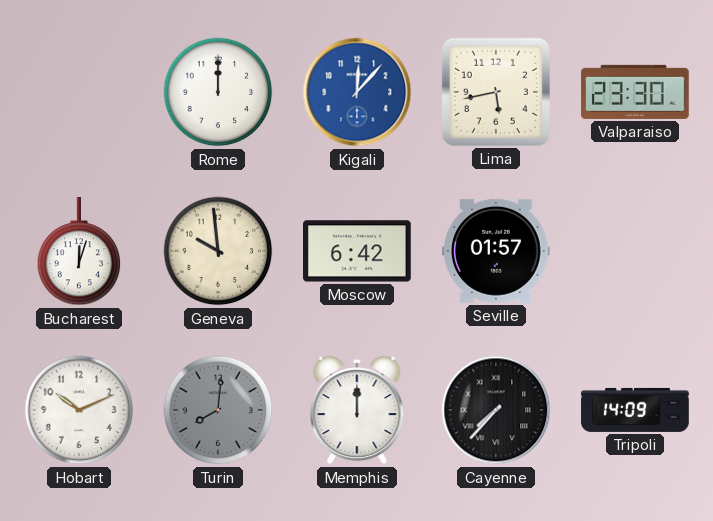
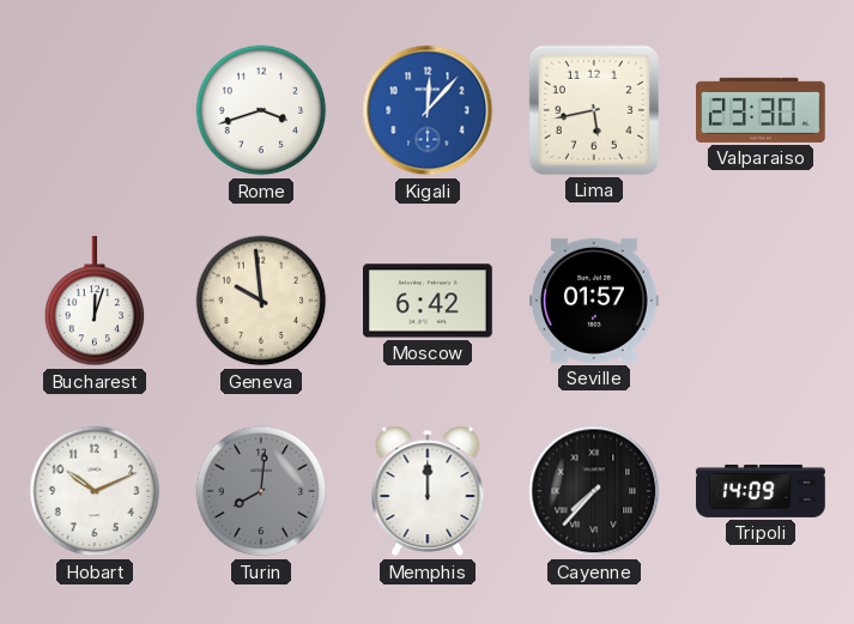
Rome: 12:00 -> 3:42
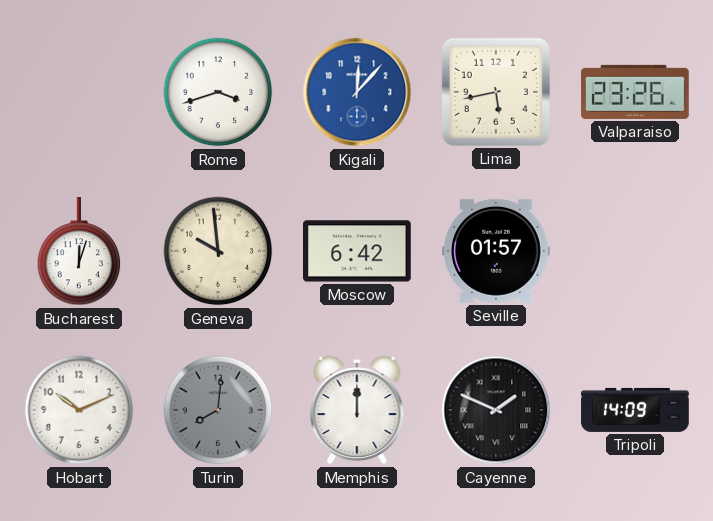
Valparaiso: 23:30 -> 23:26
Cayenne: 7:37 -> 1:49
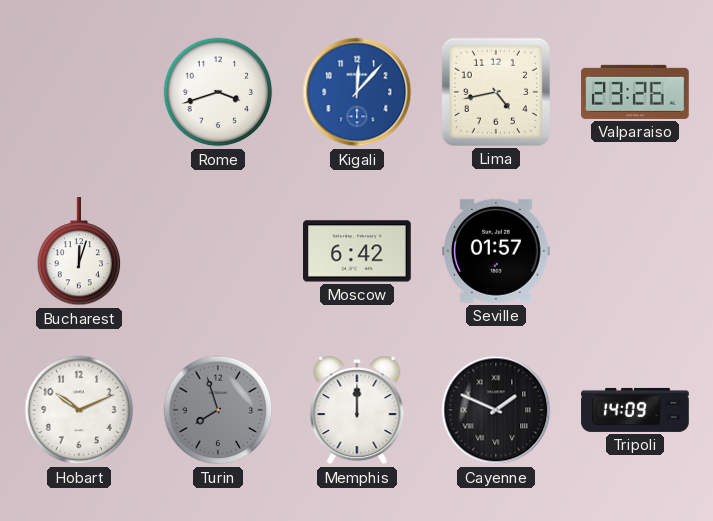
Lima: 5:43 -> 4:43
Geneva: 9:59 -> none
Turin: 8:01 -> 7:57
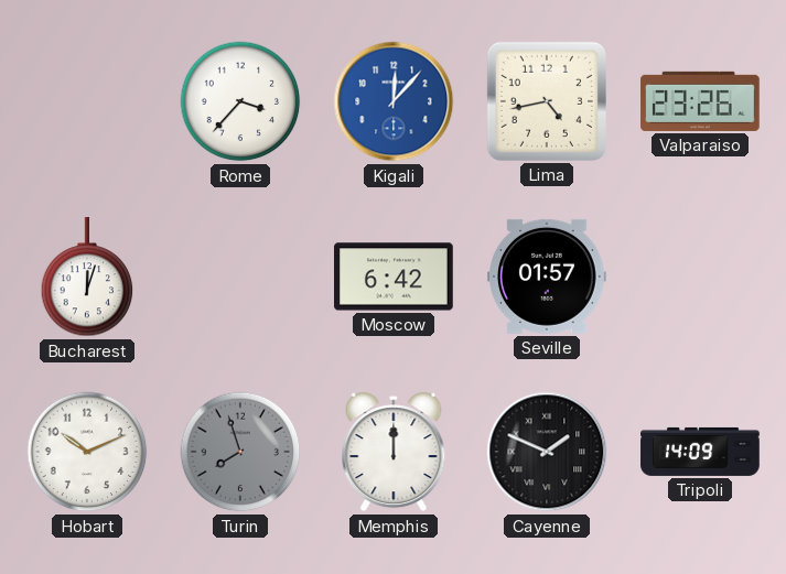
Rome: 3:42 -> 3:37
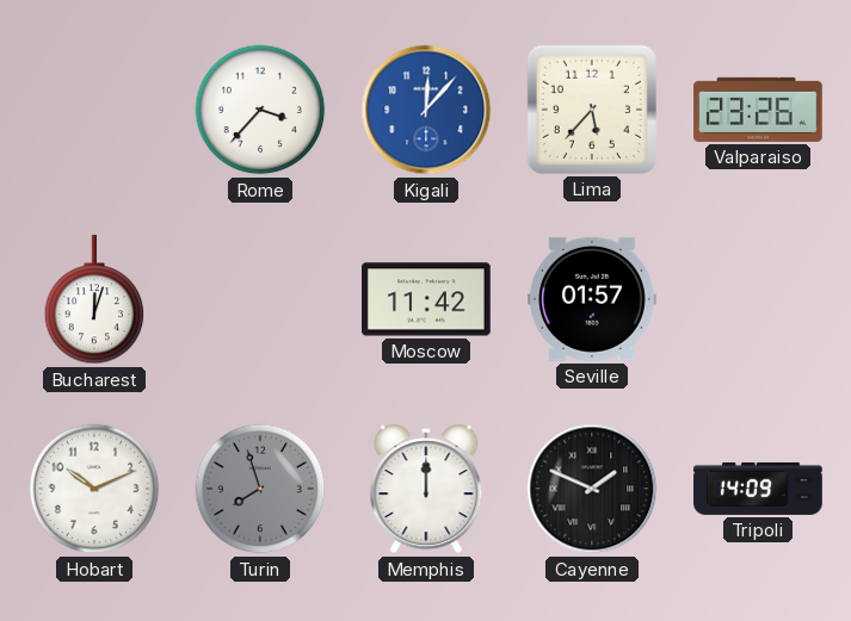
Lima: 4:43 -> 5:37
Moscow: 6:42 -> 11:42
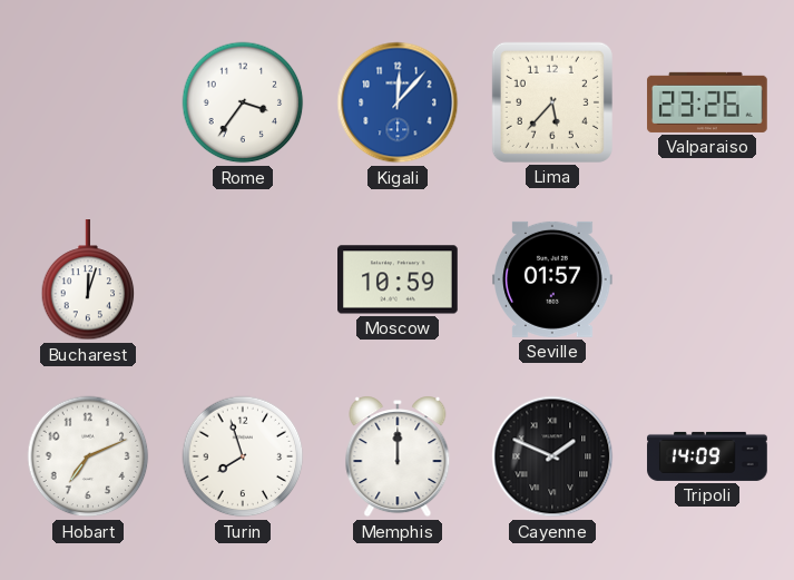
Rome: 3:37 -> 3:36
Moscow: 11:42 -> 10:59
Hobart: 10:11 -> 7:11
Turin dial: grey -> white
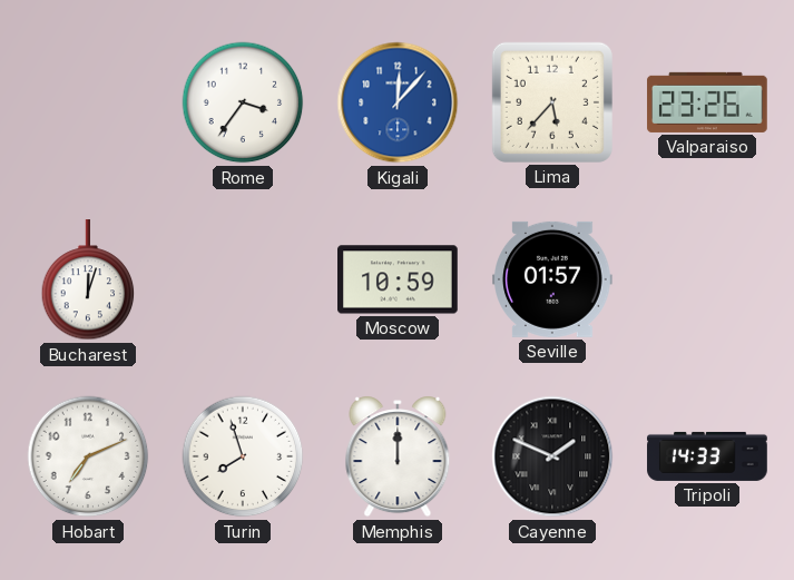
Tripoli: 14:09 -> 14:33
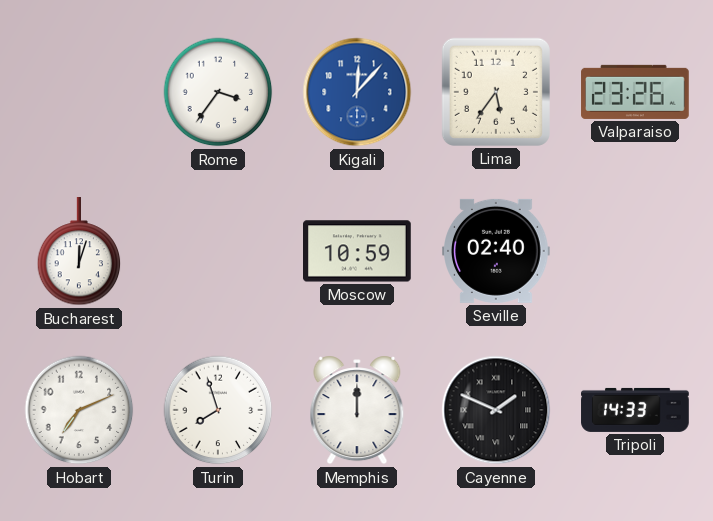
Lima: 5:37 -> 5:36
Seville: 01:57 -> 02:40
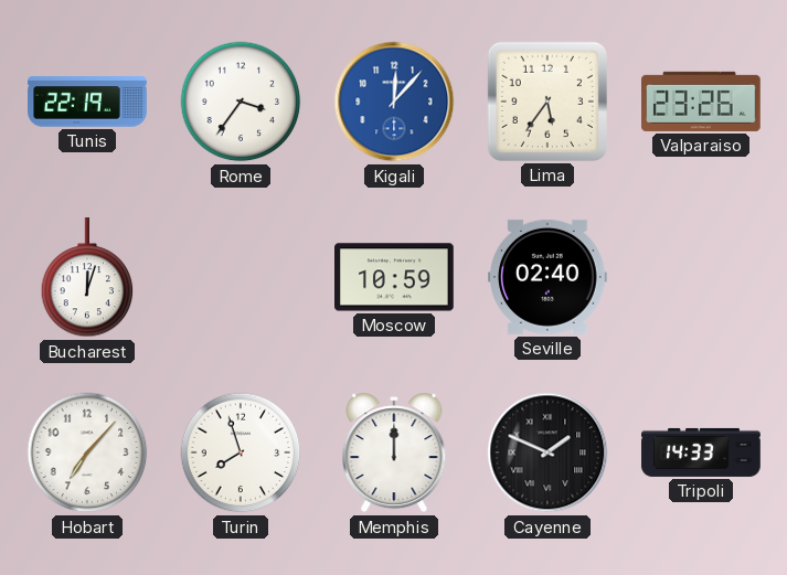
Tunis: none -> 22:19
Hobart: 7:11 -> 7:07
